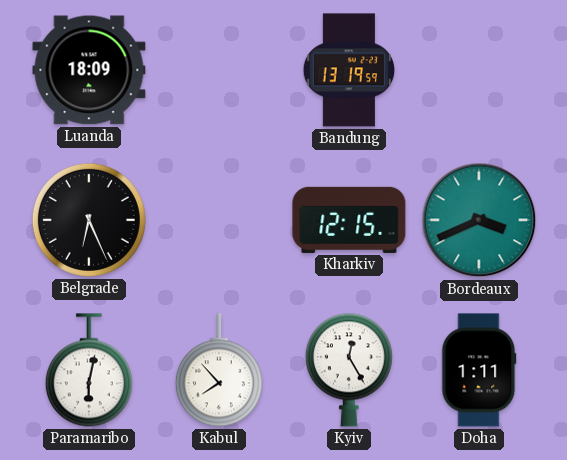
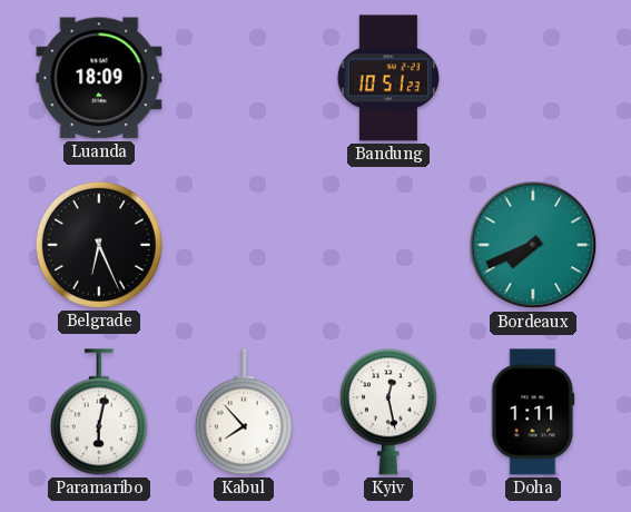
Bandung: 13:19 -> 10:51
Kharkiv: 12:15 -> none
Bordeaux: 3:41 -> 7:41
Kyiv: 12:25 -> 12:28
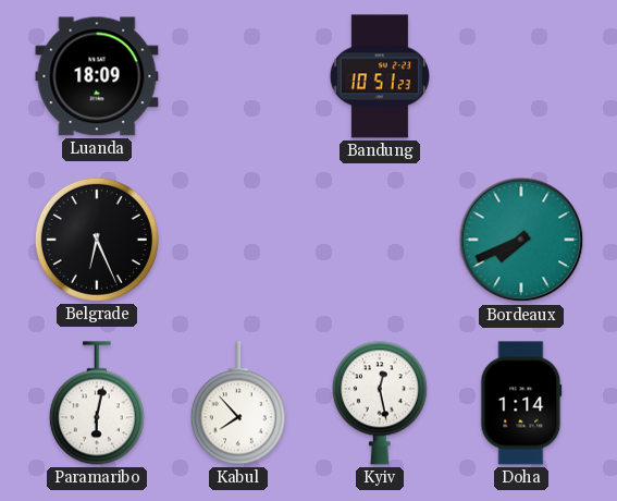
Doha: 1:11 -> 1:14
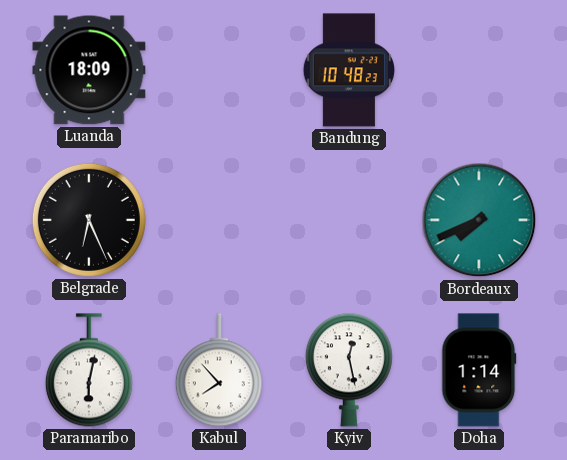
Bandung: 10:51 -> 10:48
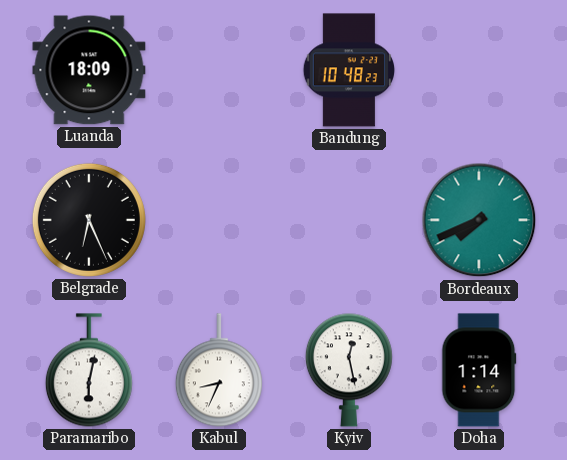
Kabul: 7:53 -> 8:34
